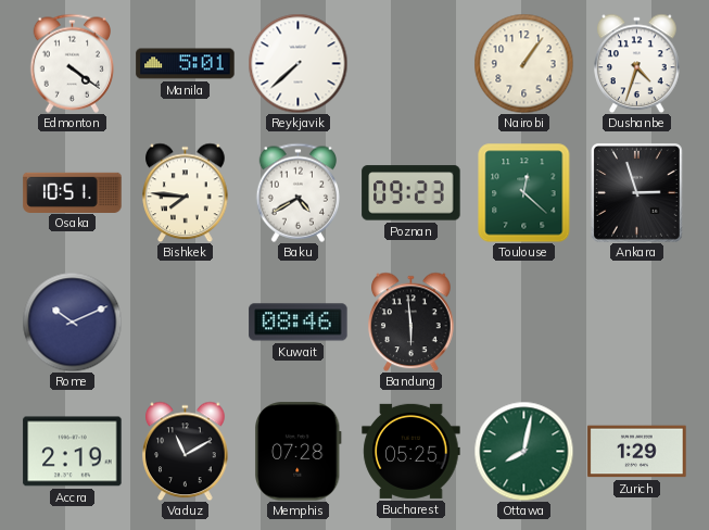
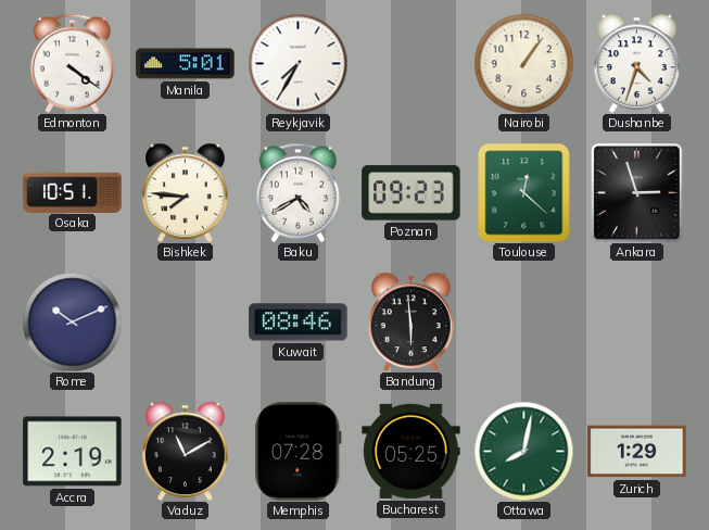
Reykjavik: 7:38 -> 7:35
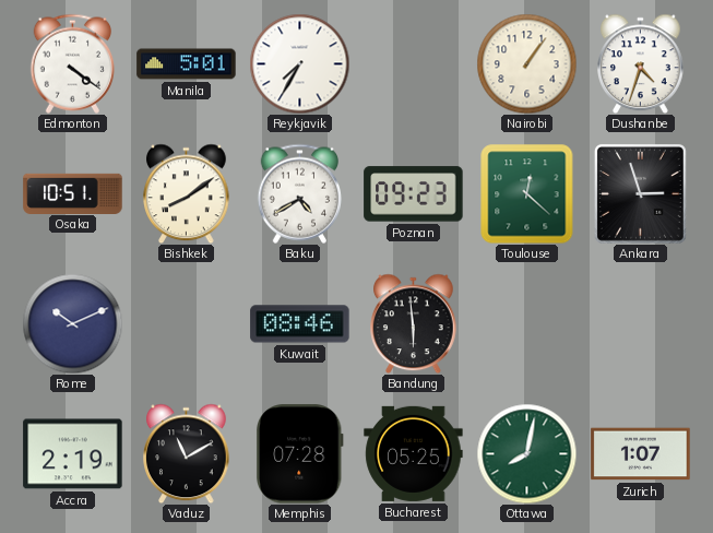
Bishkek: 7:46 -> 8:09
Zurich: 1:29 -> 1:07
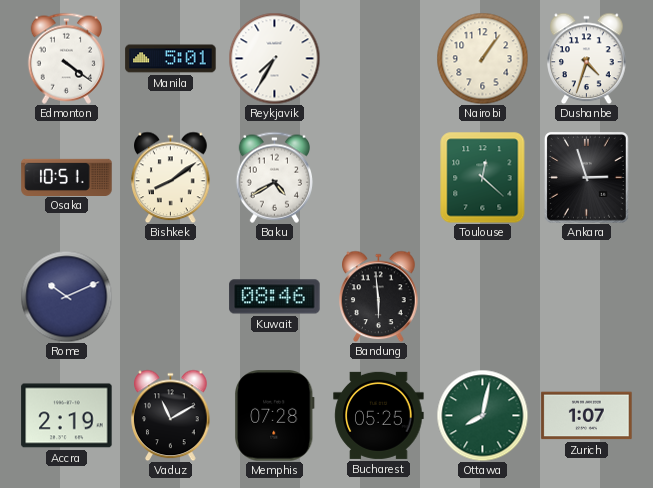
Poznan: 09:23 -> none
